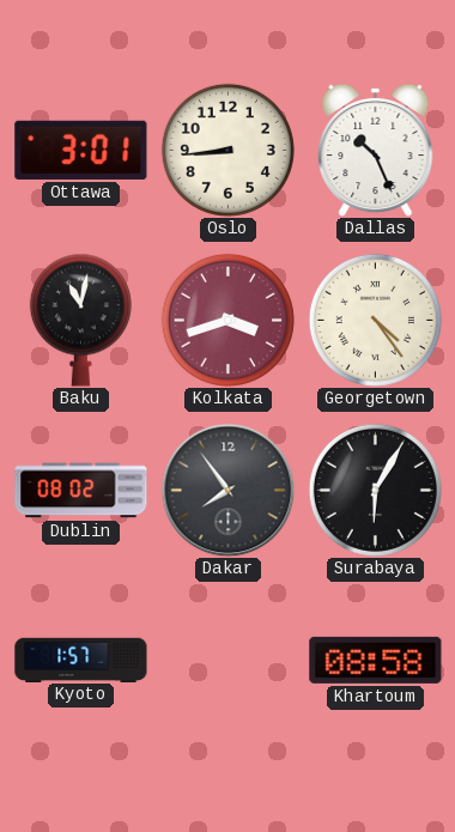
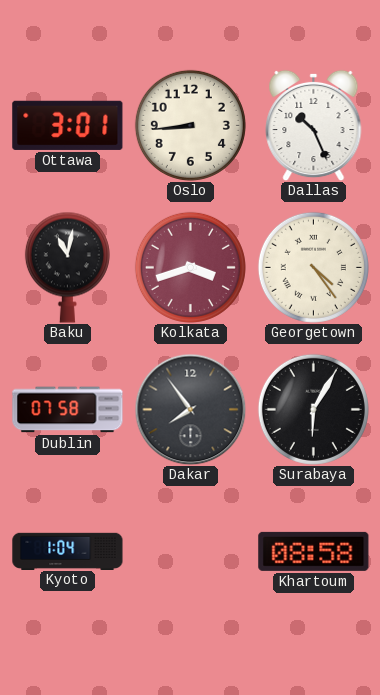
Dublin: 08:02 -> 07:58
Kyoto: 1:57 -> 1:04
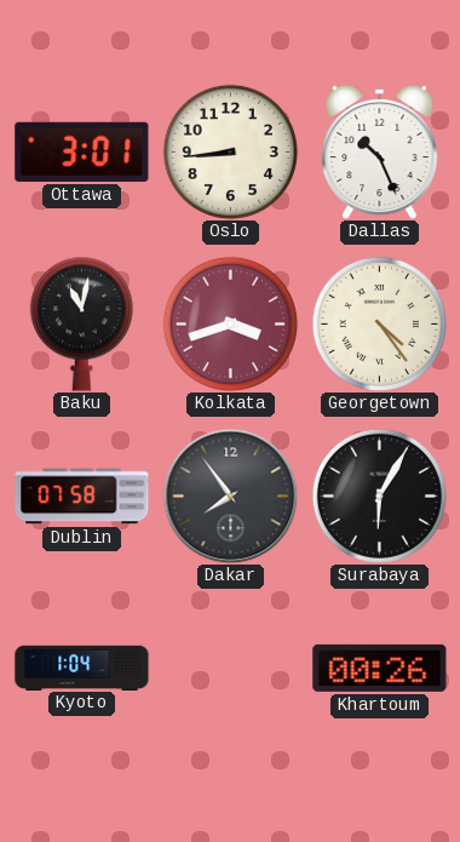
Khartoum: 08:58 -> 00:26
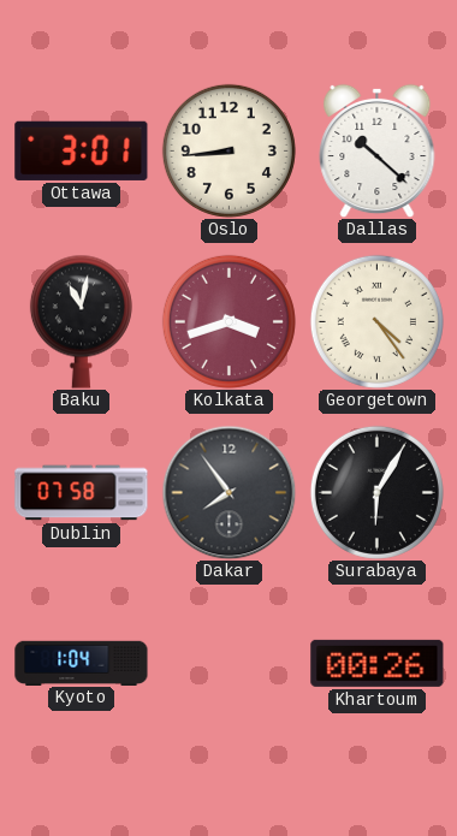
Dallas: 10:26 -> 10:22
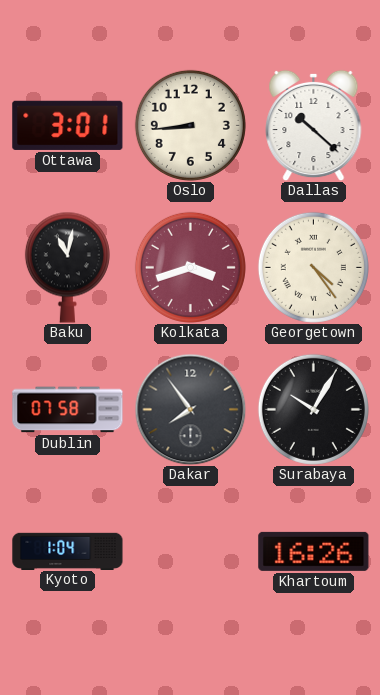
Surabaya: 6:05 -> 10:05
Khartoum: 00:26 -> 16:26
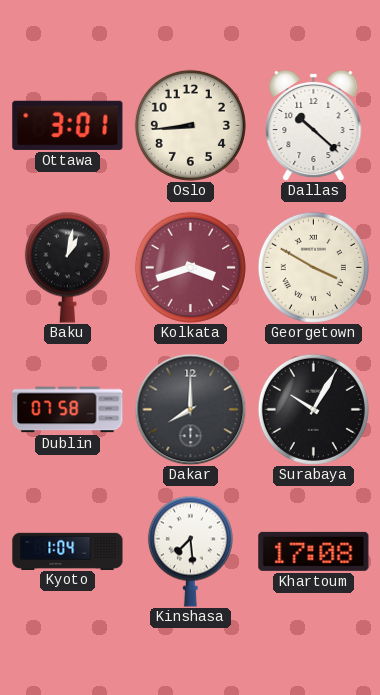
Baku: 11:02 -> 1:02
Georgetown: 4:24 -> 3:50
Dakar: 7:54 -> 8:00
Kinshasa: none -> 7:29
Khartoum: 16:26 -> 17:08
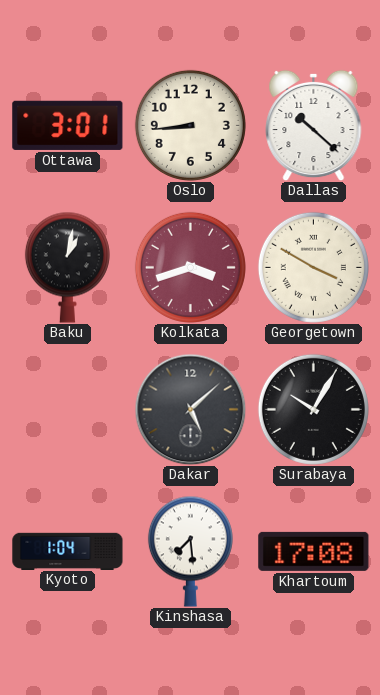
Dublin: 07:58 -> none
Dakar: 8:00 -> 5:08
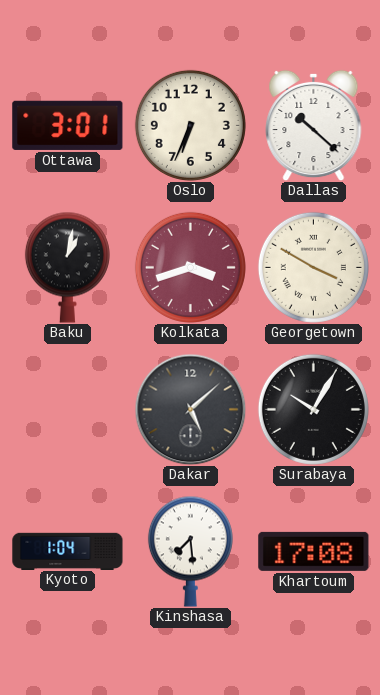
Oslo: 8:44 -> 6:34
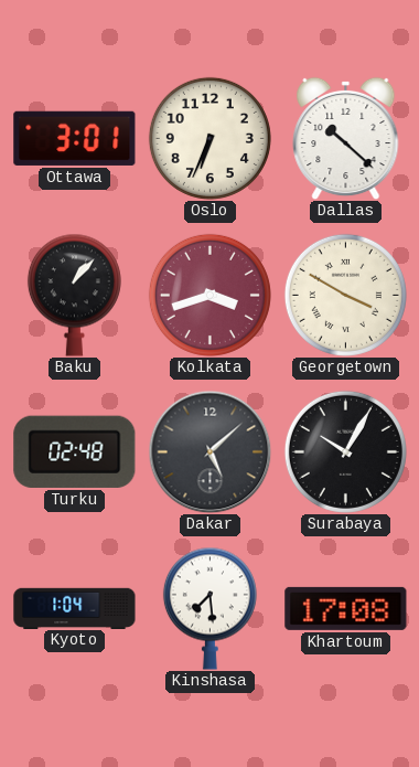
Baku: 1:02 -> 1:07
Turku: none -> 02:48
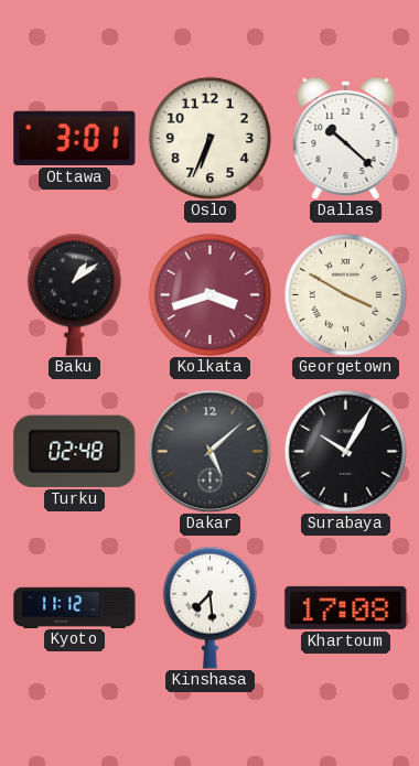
Baku: 1:07 -> 1:09
Kyoto: 1:04 -> 11:12
